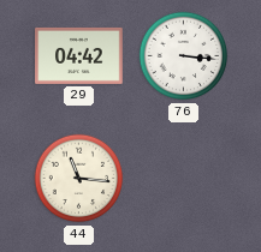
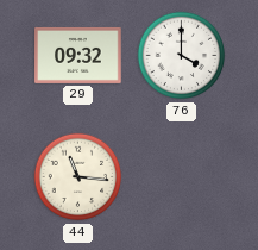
29: 04:42 -> 09:32
76: 3:16 -> 4:00
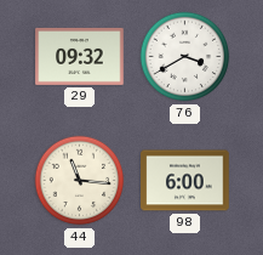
76: 4:00 -> 3:40
98: none -> 6:00
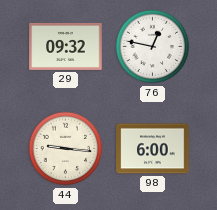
76: 3:40 -> 12:47
44: 11:16 -> 9:16
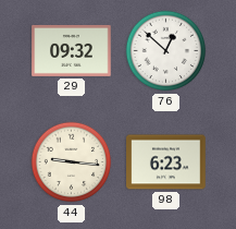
76: 12:47 -> 12:52
98: 6:00 -> 6:23
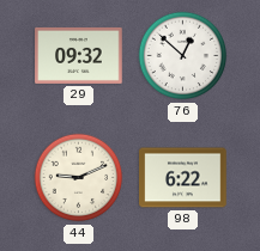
44: 9:16 -> 9:11
98: 6:23 -> 6:22
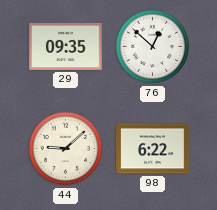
29: 09:32 -> 09:35
44: 9:11 -> 9:08
